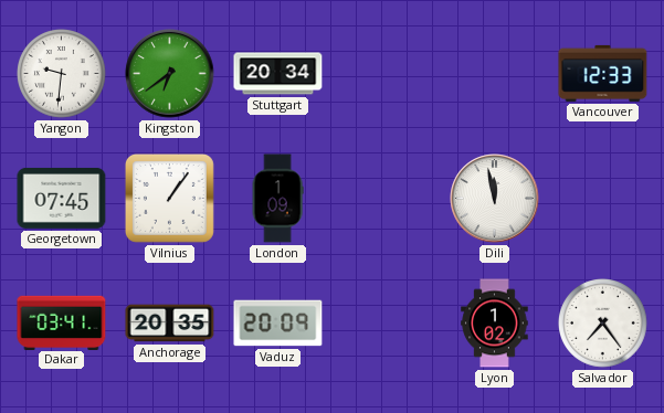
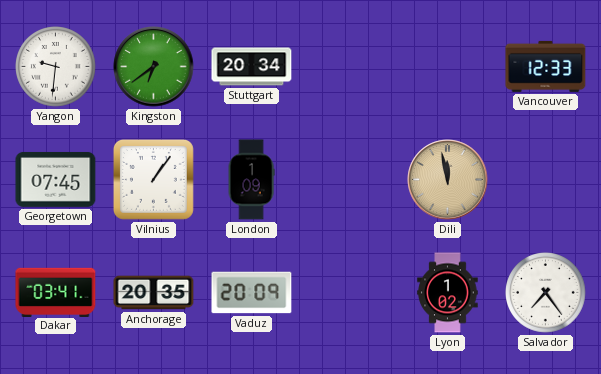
Dili dial: white -> champagne
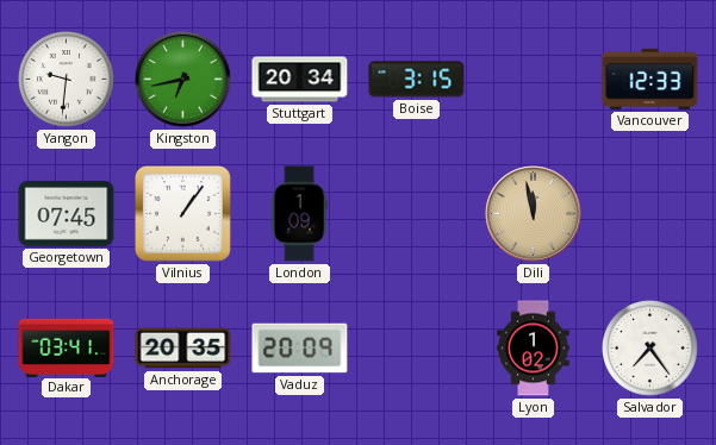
Kingston: 6:39 -> 6:43
Boise: none -> 3:15
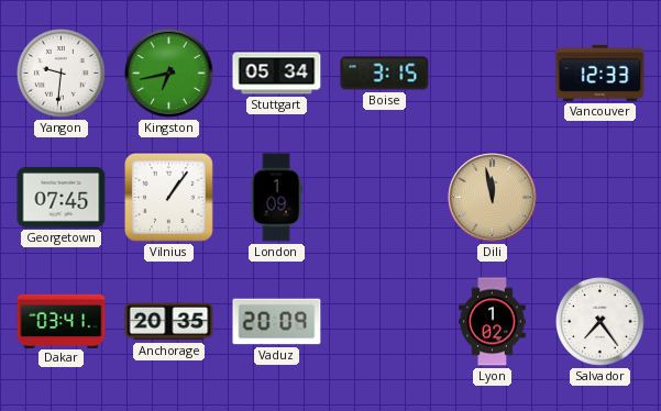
Stuttgart: 20:34 -> 05:34
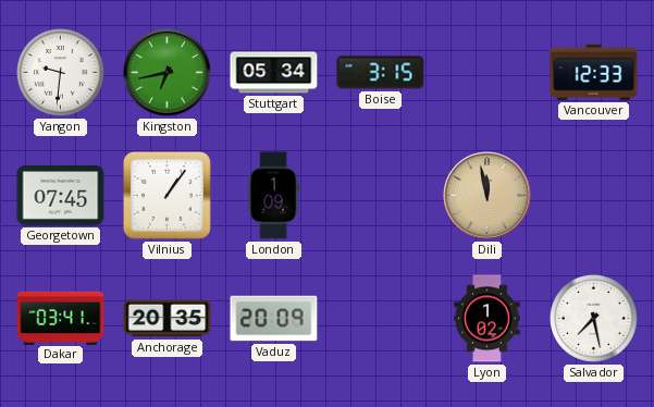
Salvador: 7:24 -> 7:28
